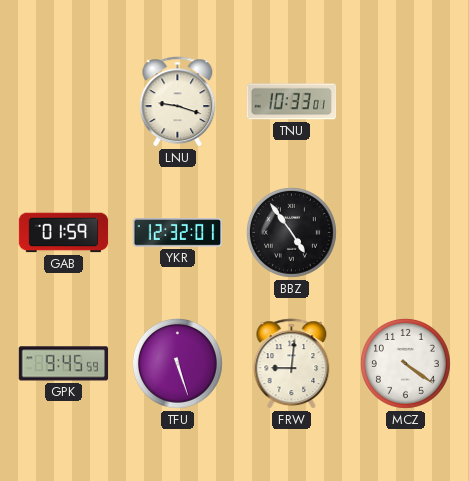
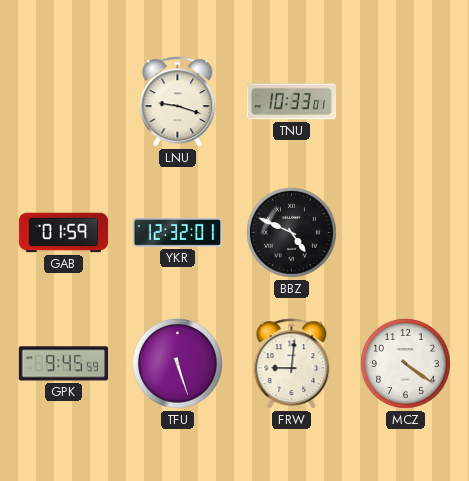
BBZ: 4:54 -> 4:49
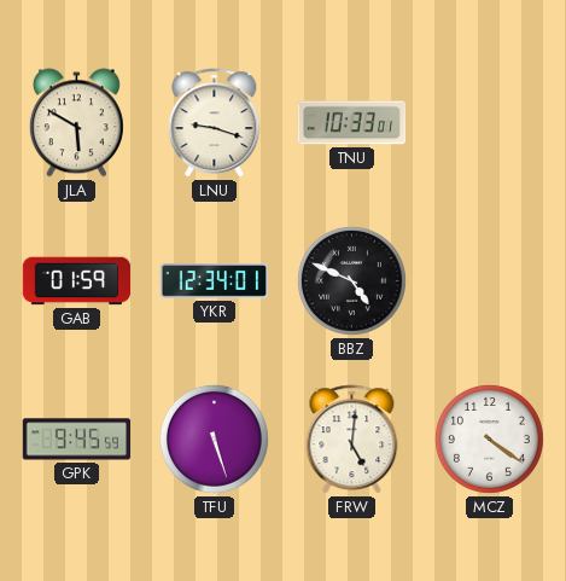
JLA: none -> 5:50
YKR: 12:32 -> 12:34
FRW: 9:01 -> 5:01
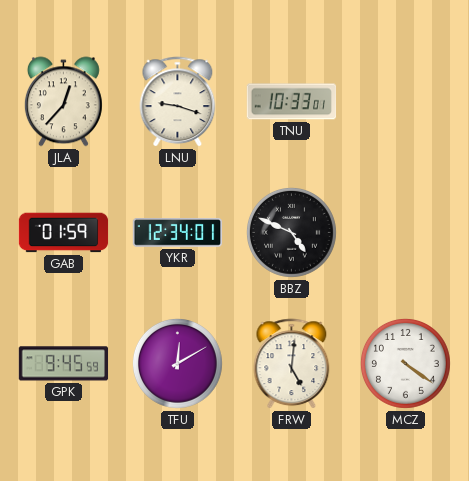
JLA: 5:50 -> 12:37
TFU: 5:27 -> 12:10
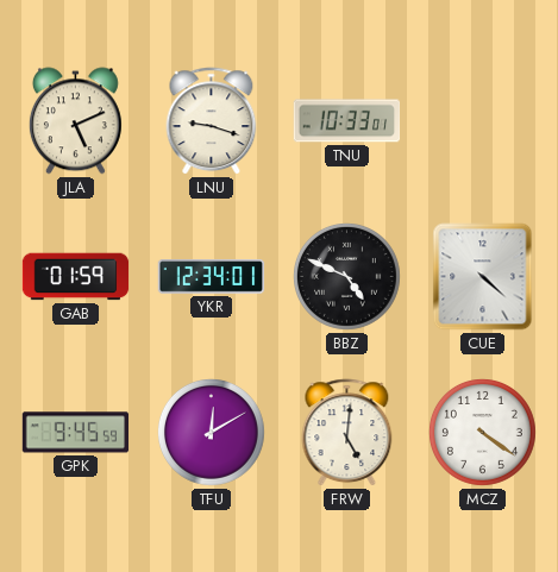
JLA: 12:37 -> 5:11
CUE: none -> 4:22
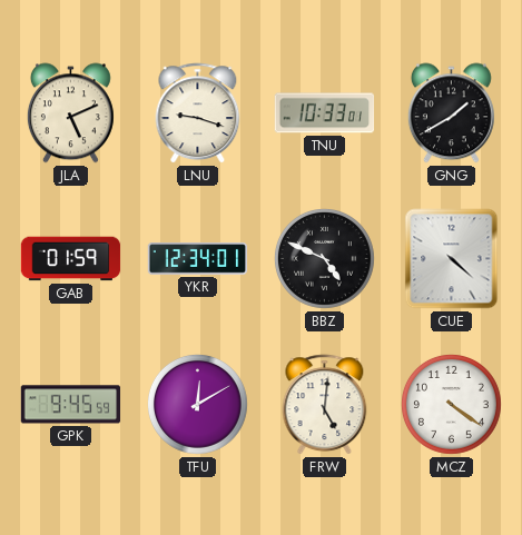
GNG: none -> 1:40
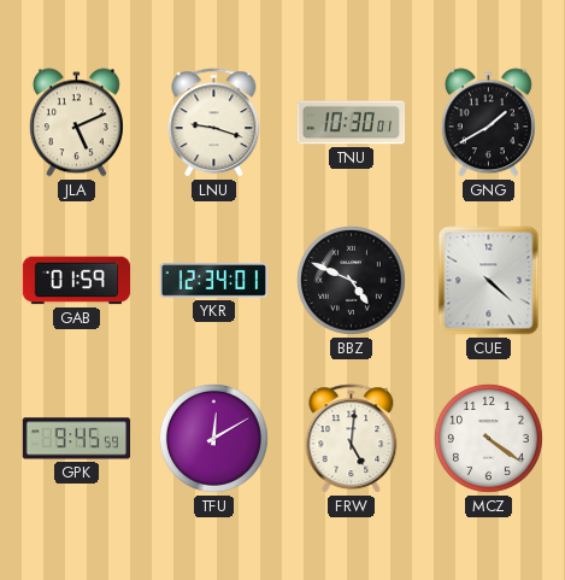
TNU: 10:33 -> 10:30
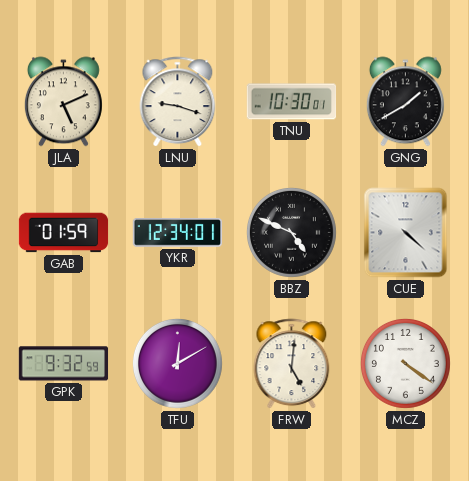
GPK: 9:45 -> 9:32
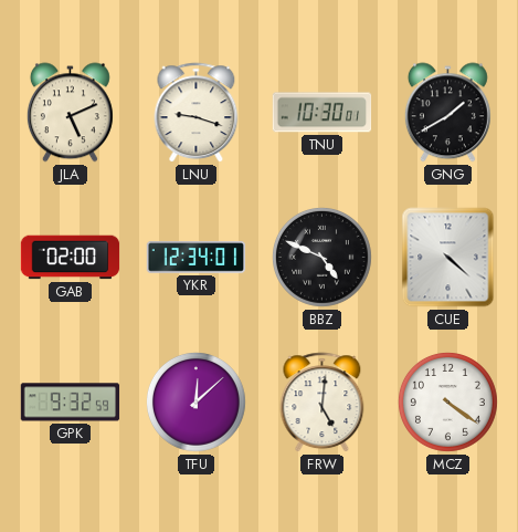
GAB: 01:59 -> 02:00
TFU: 12:10 -> 12:08
